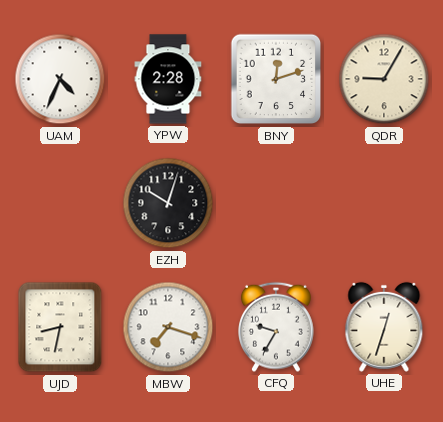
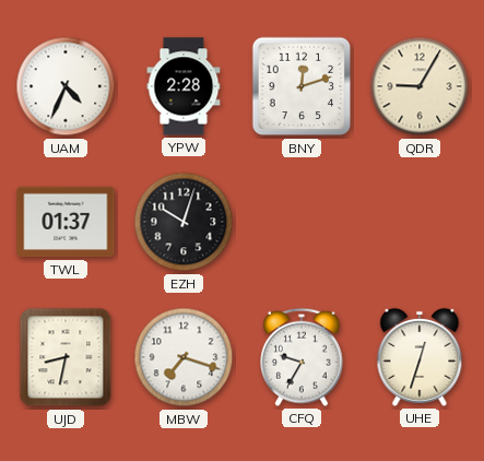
TWL: none -> 01:37
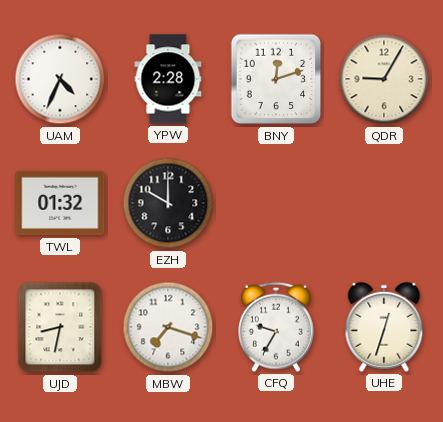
TWL: 01:37 -> 01:32
EZH: 10:03 -> 10:00
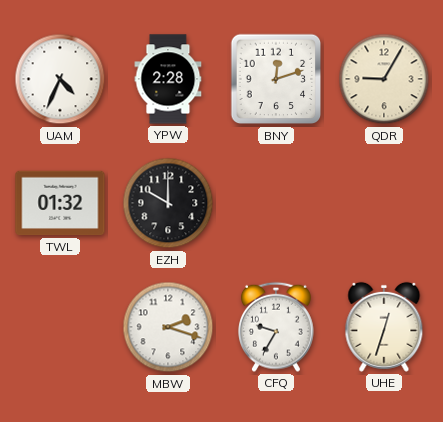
UJD: 8:32 -> none
MBW: 7:18 -> 2:18
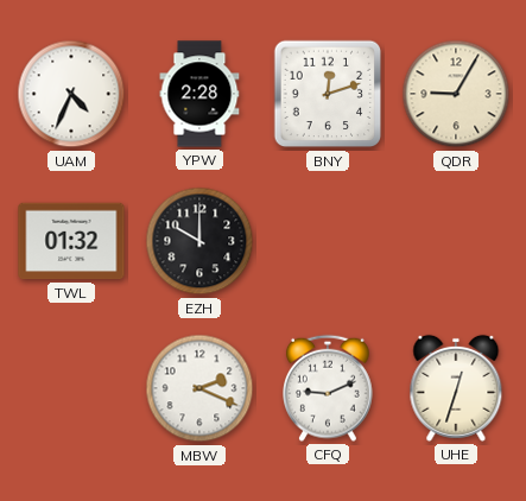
MBW: 2:18 -> 2:19
CFQ: 9:35 -> 9:11
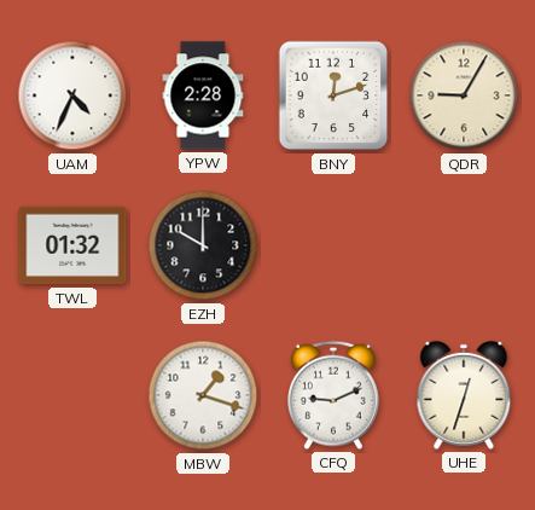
MBW: 2:19 -> 1:18
